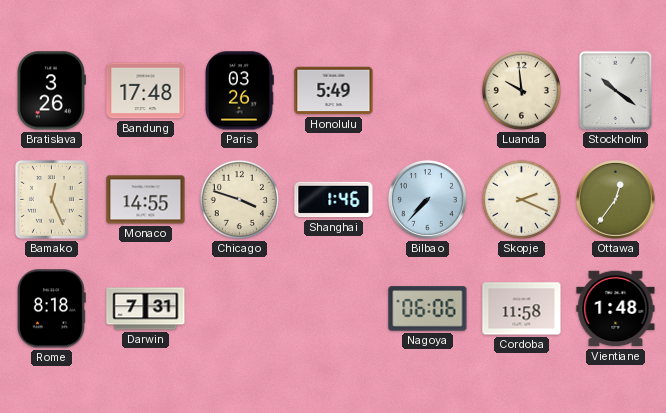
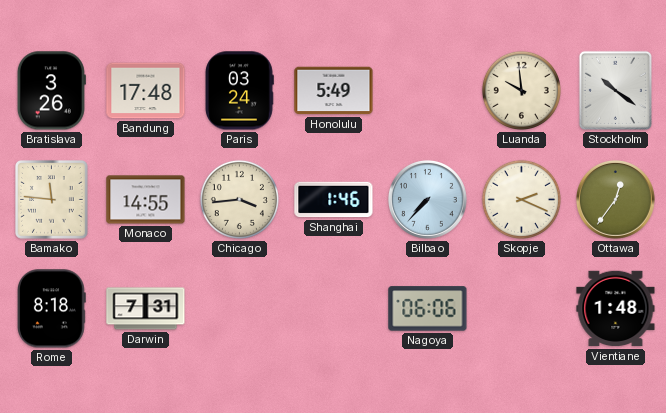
Paris: 03:26 -> 03:24
Bamako: 12:26 -> 11:46
Chicago: 3:48 -> 3:44
Cordoba: 11:58 -> none
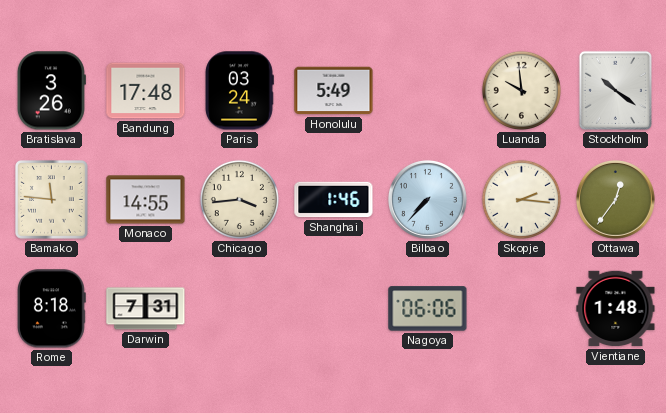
Skopje: 2:19 -> 2:16
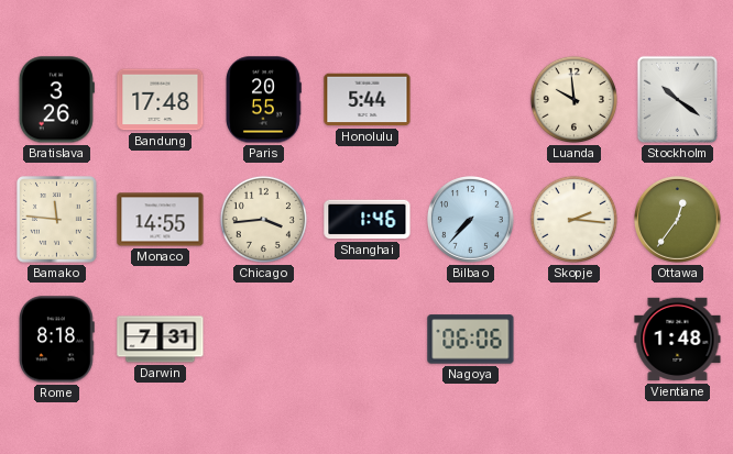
Paris: 03:24 -> 20:55
Honolulu: 5:49 -> 5:44
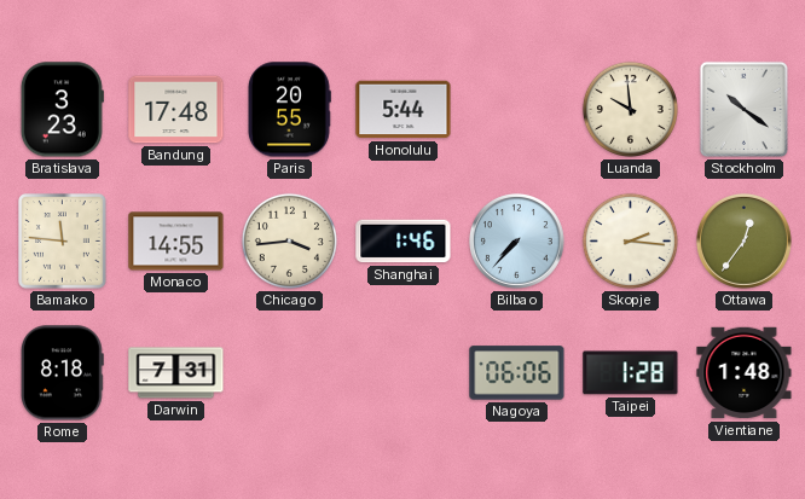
Bratislava: 3:26 -> 3:23
Taipei: none -> 1:28
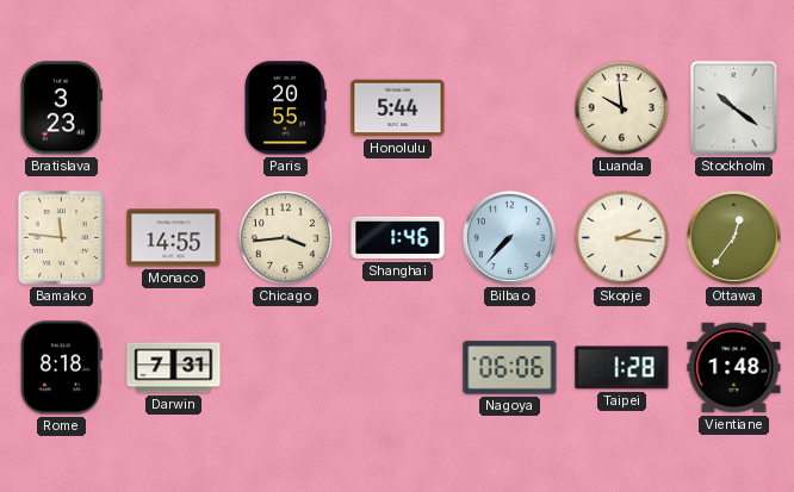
Bandung: 17:48 -> none
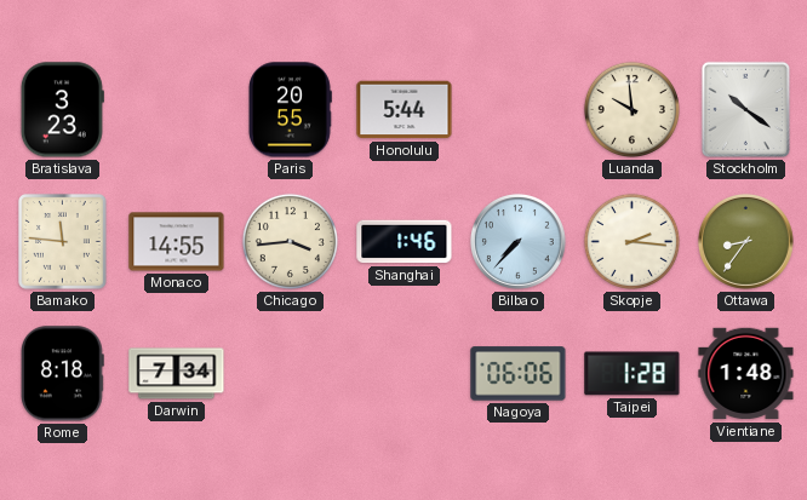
Ottawa: 12:36 -> 8:36
Darwin: 7:31 -> 7:34
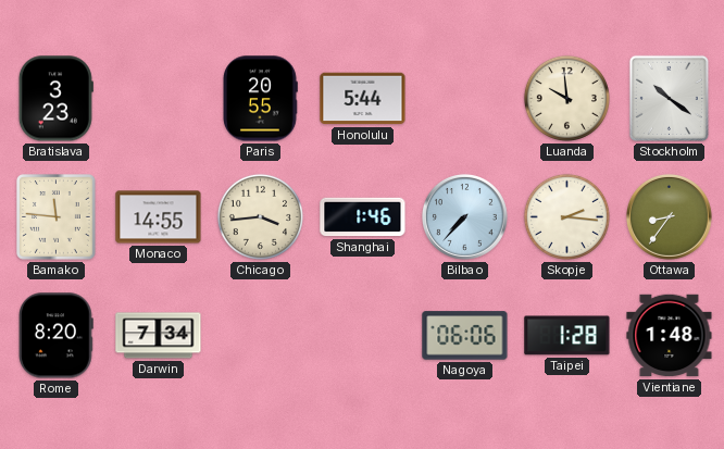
Rome: 8:18 -> 8:20
